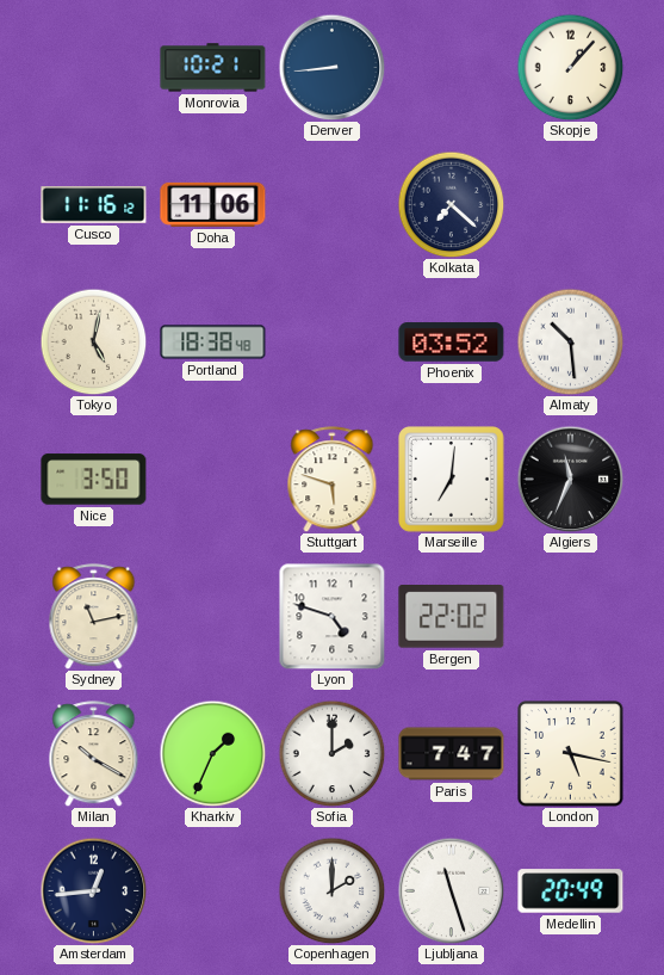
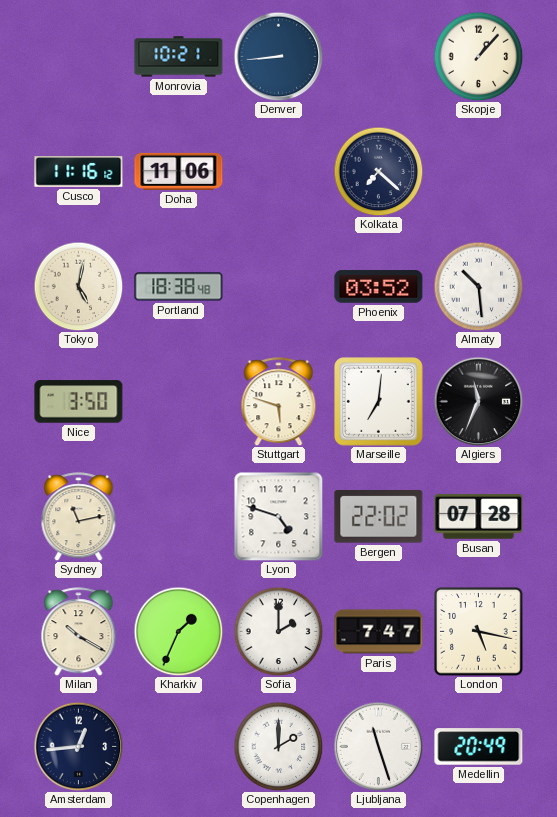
Busan: none -> 07:28
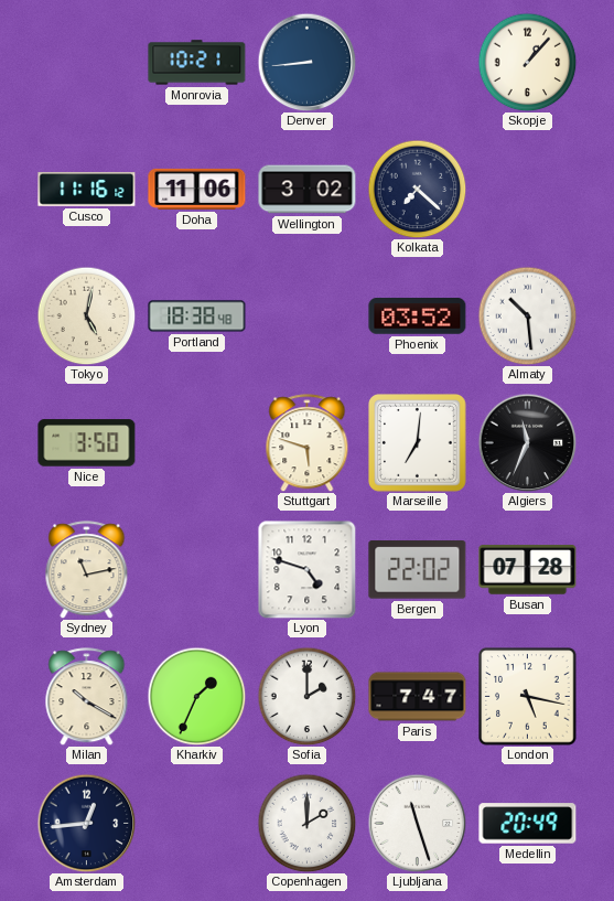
Wellington: none -> 3:02
